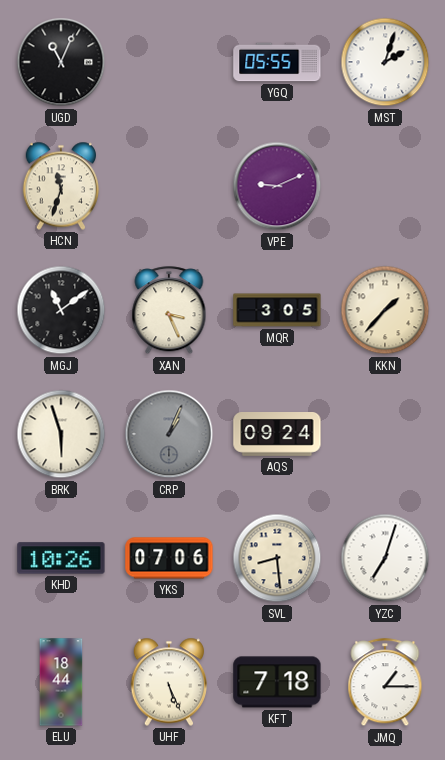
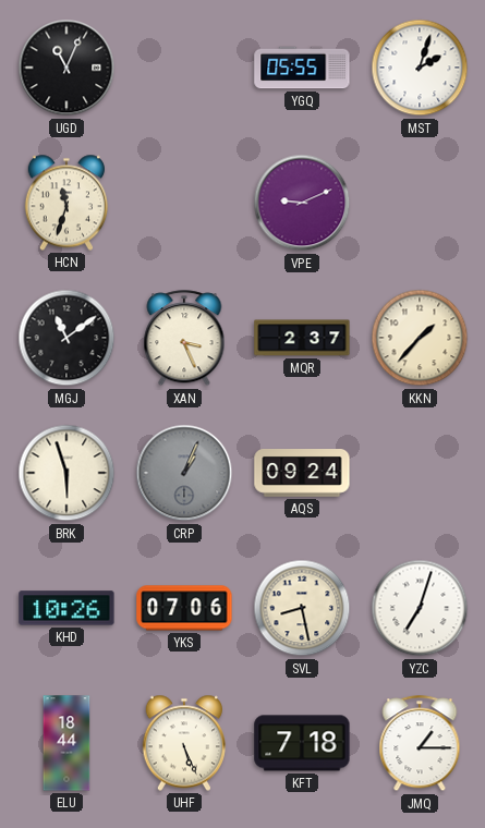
MQR: 3:05 -> 2:37
SVL: 8:29 -> 8:28
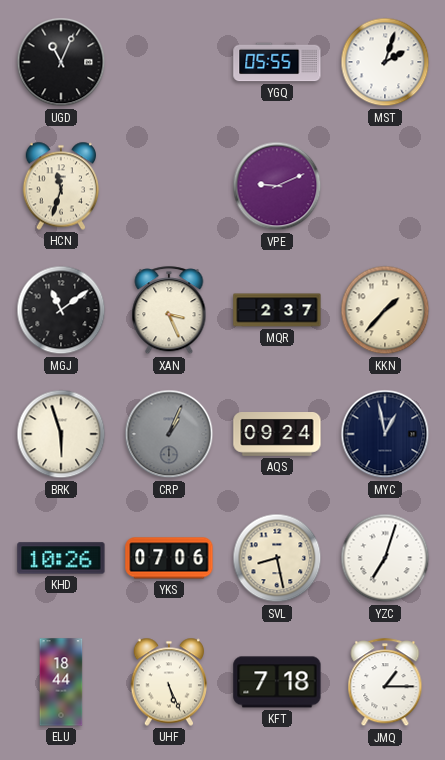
MYC: none -> 12:58
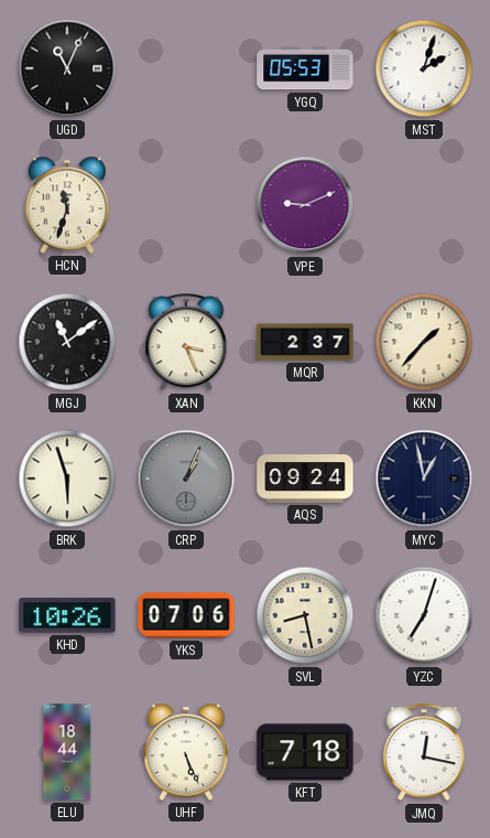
YGQ: 05:55 -> 05:53
JMQ: 1:15 -> 12:17
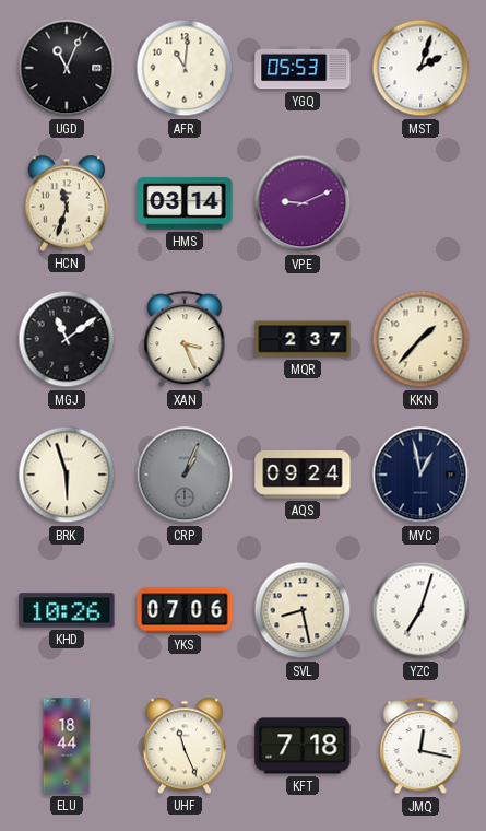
AFR: none -> 11:01
HMS: none -> 03:14
UHF: 5:26 -> 11:26
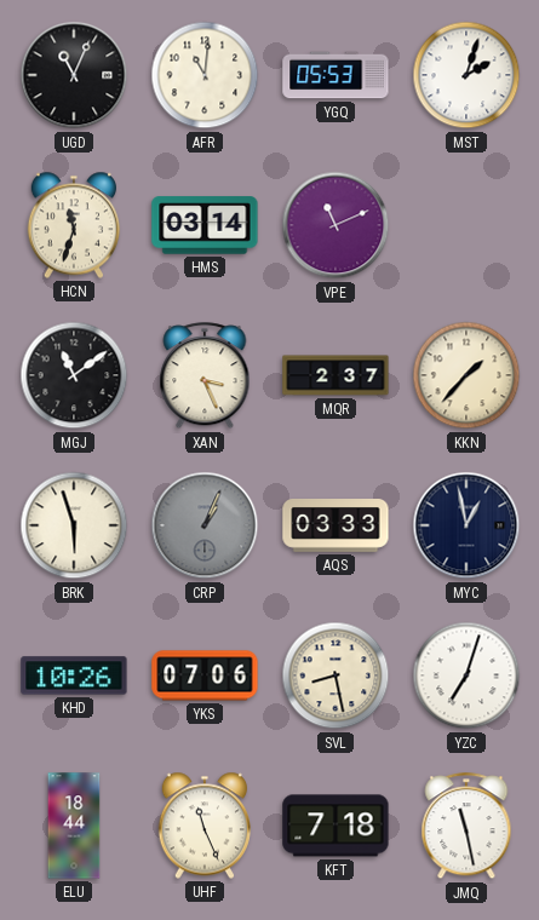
VPE: 9:11 -> 11:11
AQS: 09:24 -> 03:33
JMQ: 12:17 -> 11:28
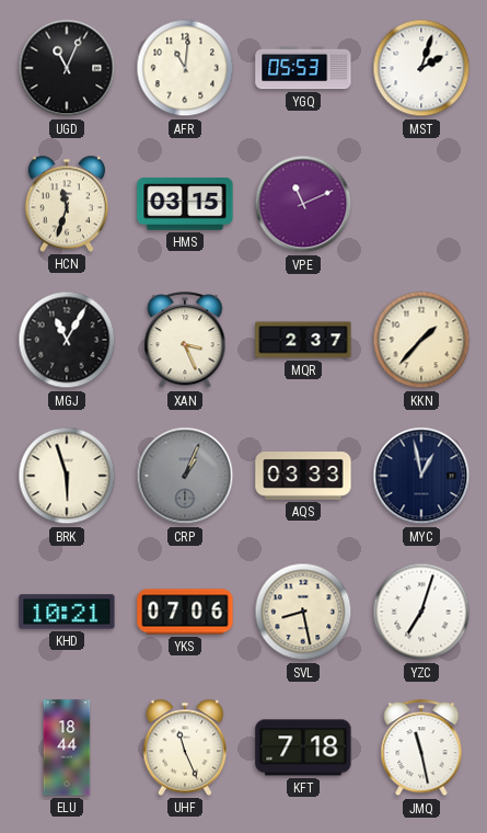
HMS: 03:14 -> 03:15
MGJ: 11:09 -> 11:05
KHD: 10:26 -> 10:21
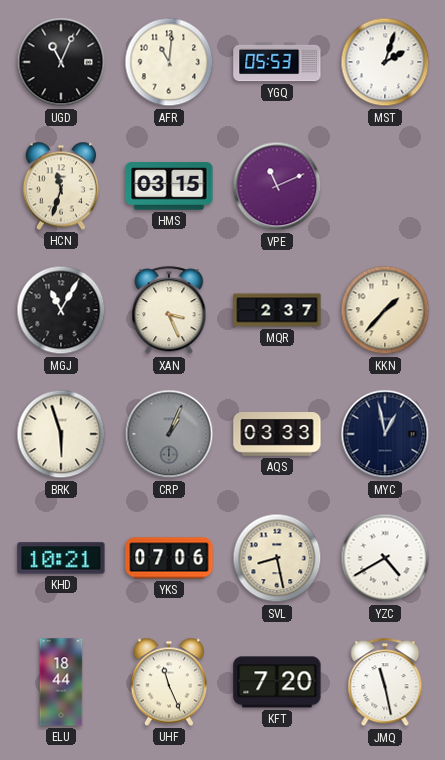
YZC: 7:03 -> 4:40
KFT: 7:18 -> 7:20
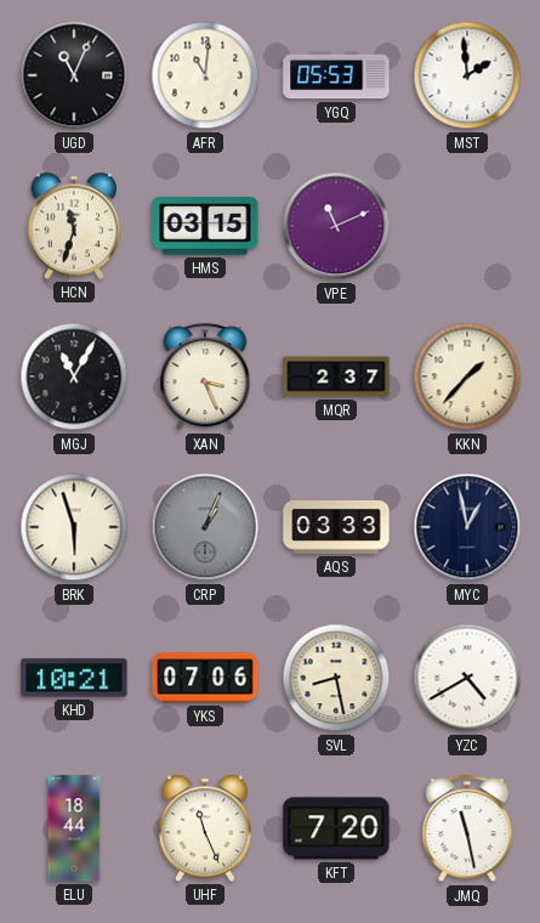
MST: 2:03 -> 1:59
